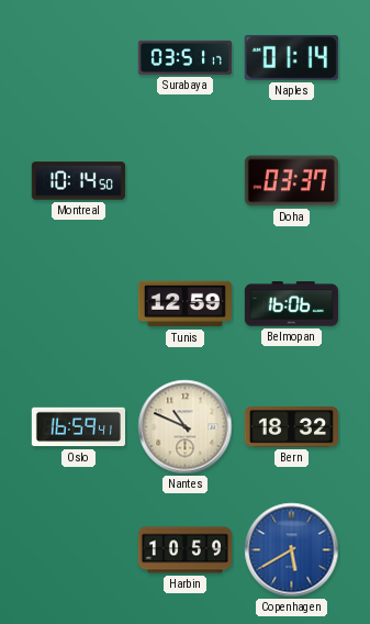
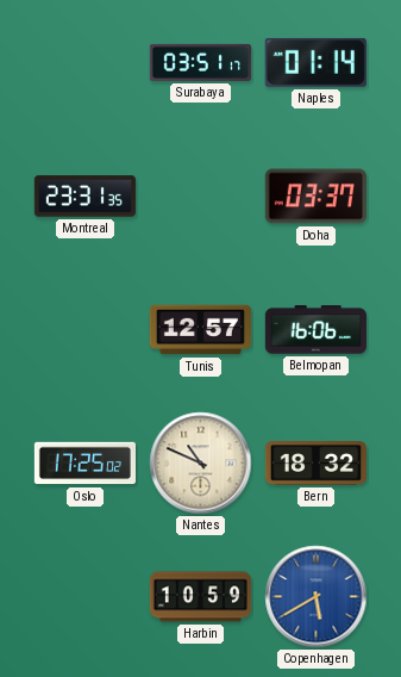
Montreal: 10:14 -> 23:31
Tunis: 12:59 -> 12:57
Oslo: 16:59 -> 17:25
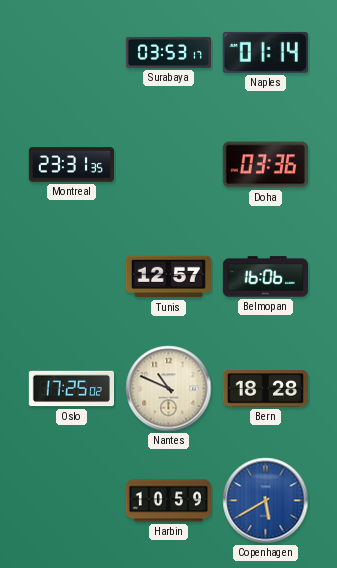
Surabaya: 03:51 -> 03:53
Doha: 03:37 -> 03:36
Bern: 18:32 -> 18:28
